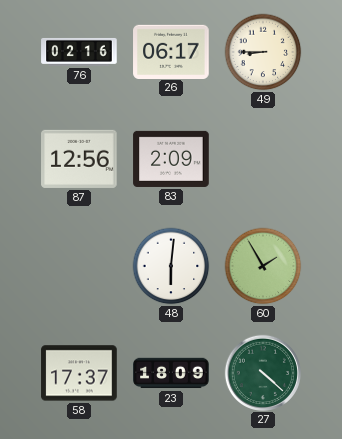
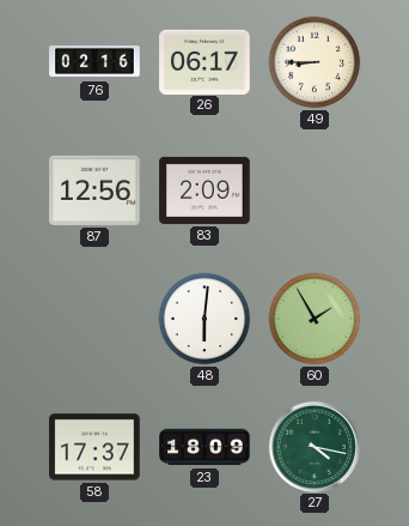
27: 4:22 -> 4:17
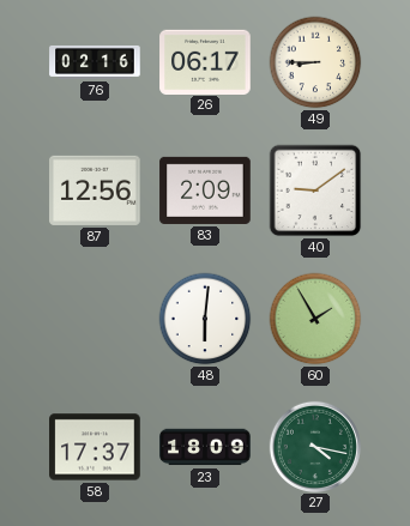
40: none -> 9:09
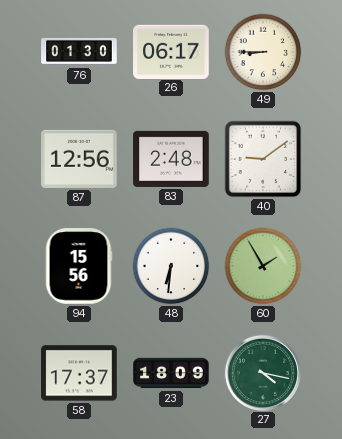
76: 02:16 -> 01:30
83: 2:09 -> 2:48
94: none -> 15:56
48: 6:01 -> 6:31
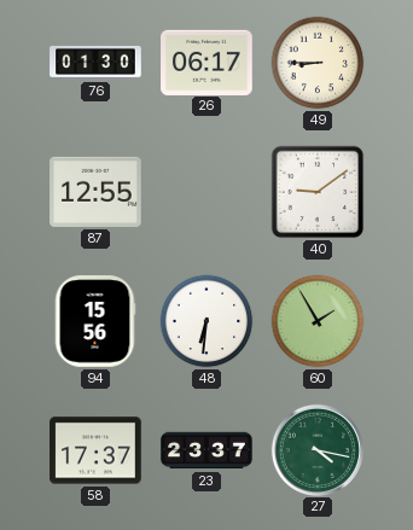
87: 12:56 -> 12:55
83: 2:48 -> none
23: 18:09 -> 23:37
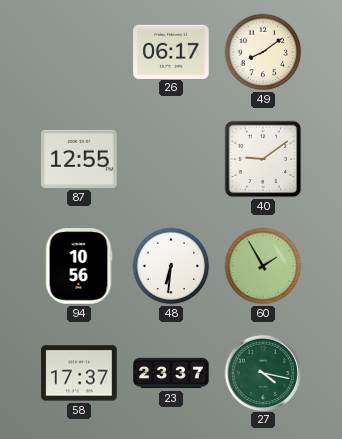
76: 01:30 -> none
49: 8:45 -> 8:09
94: 15:56 -> 10:56
